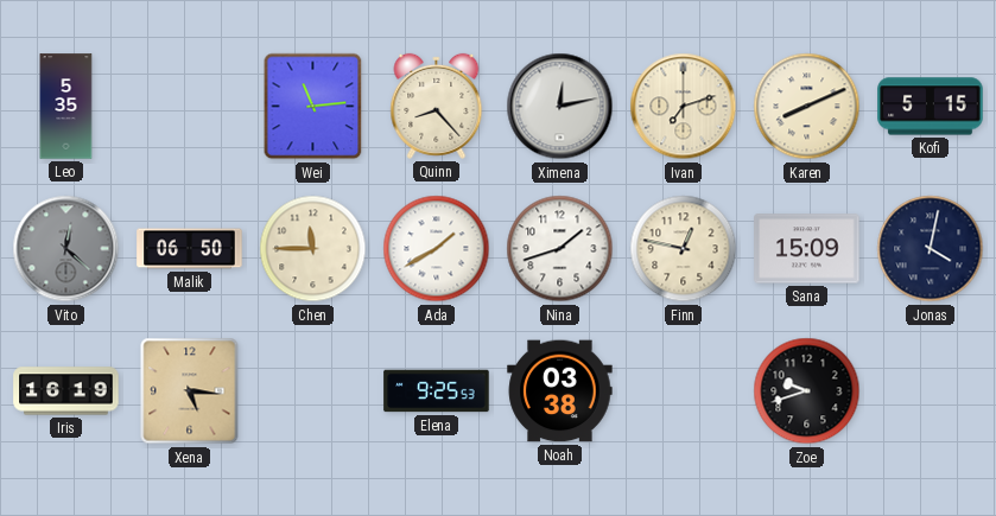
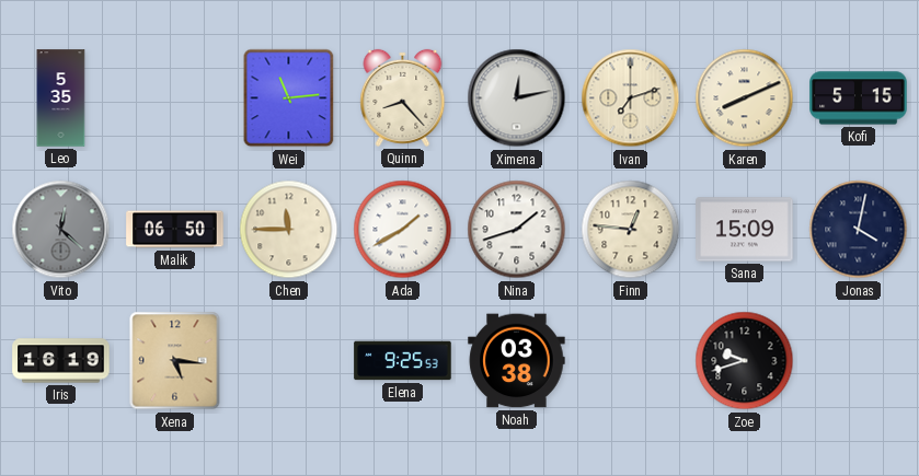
Finn: 12:47 -> 12:46
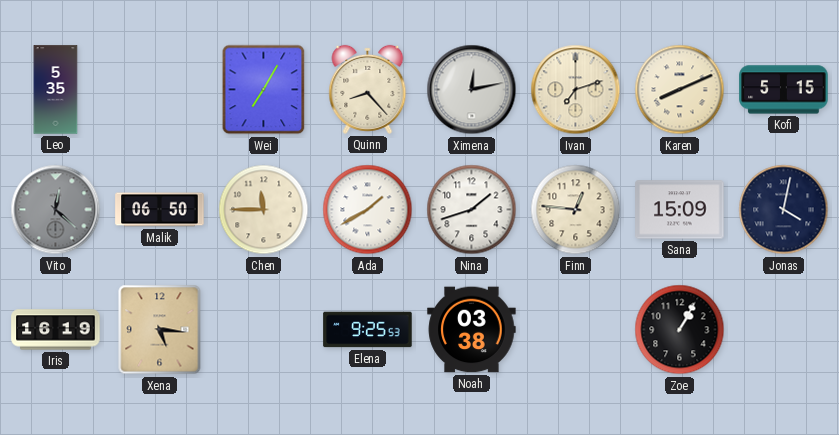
Wei: 11:14 -> 7:05
Zoe: 9:42 -> 1:05
